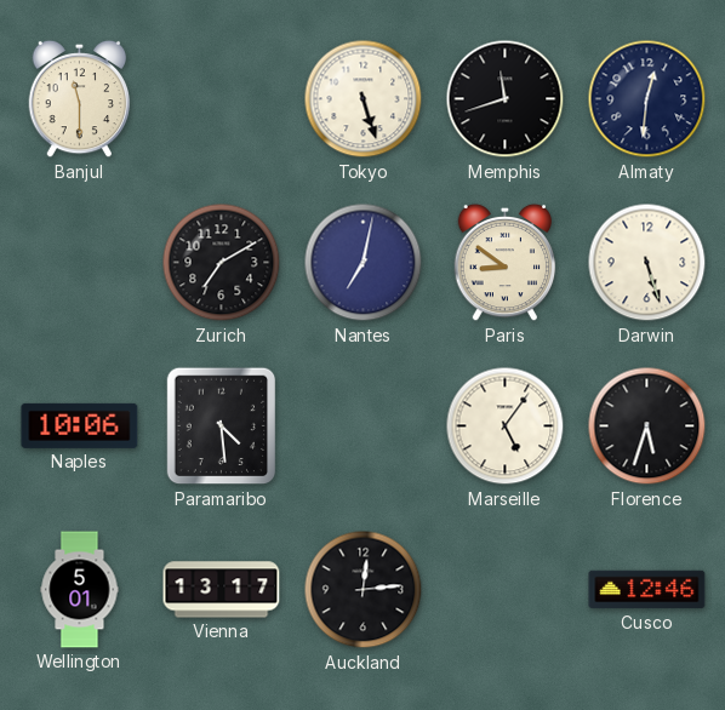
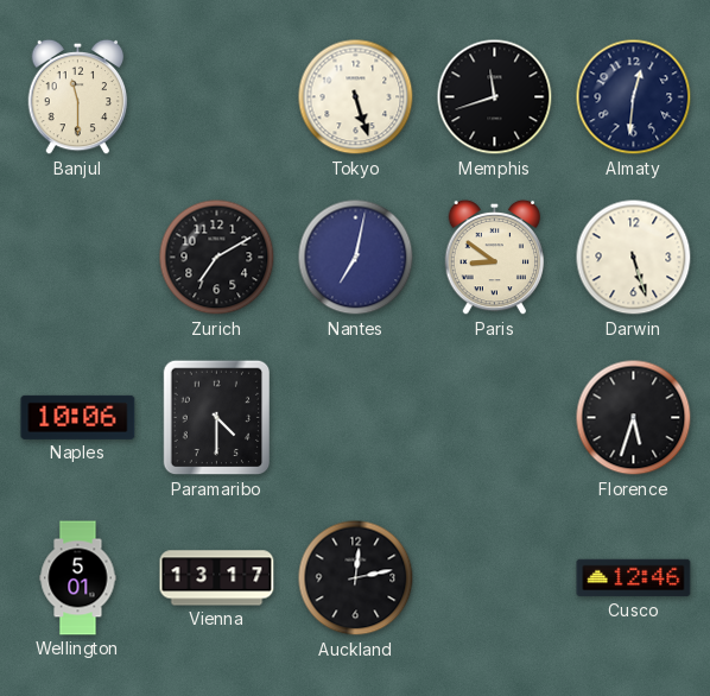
Paramaribo: 4:29 -> 4:30
Marseille: 5:06 -> none
Auckland: 12:14 -> 12:13
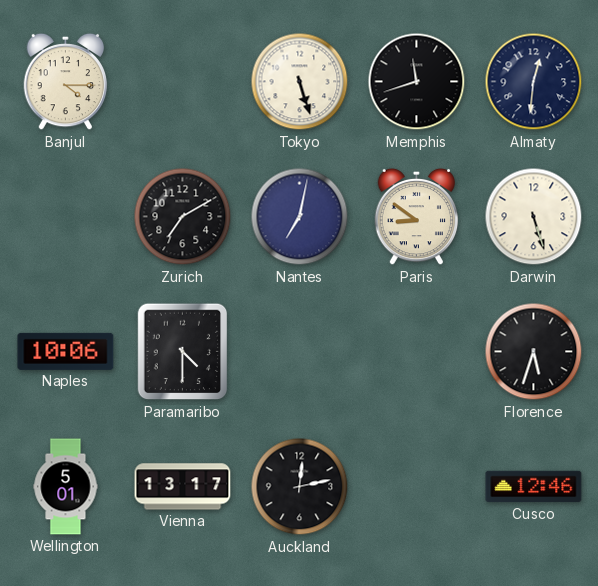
Banjul: 11:30 -> 4:15
